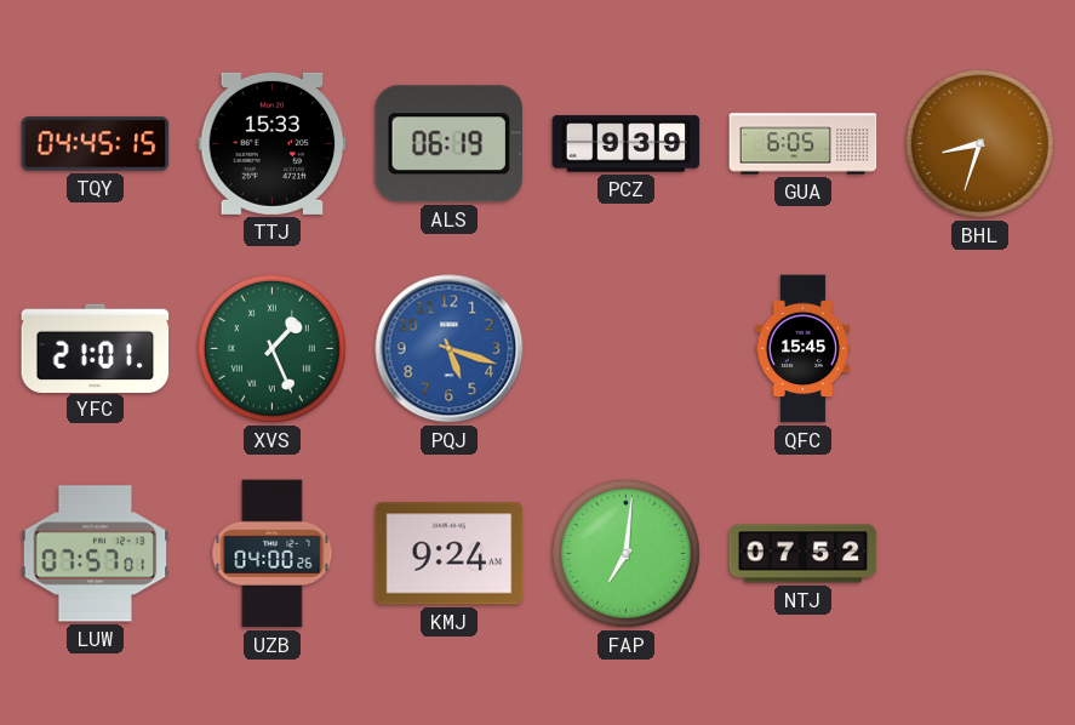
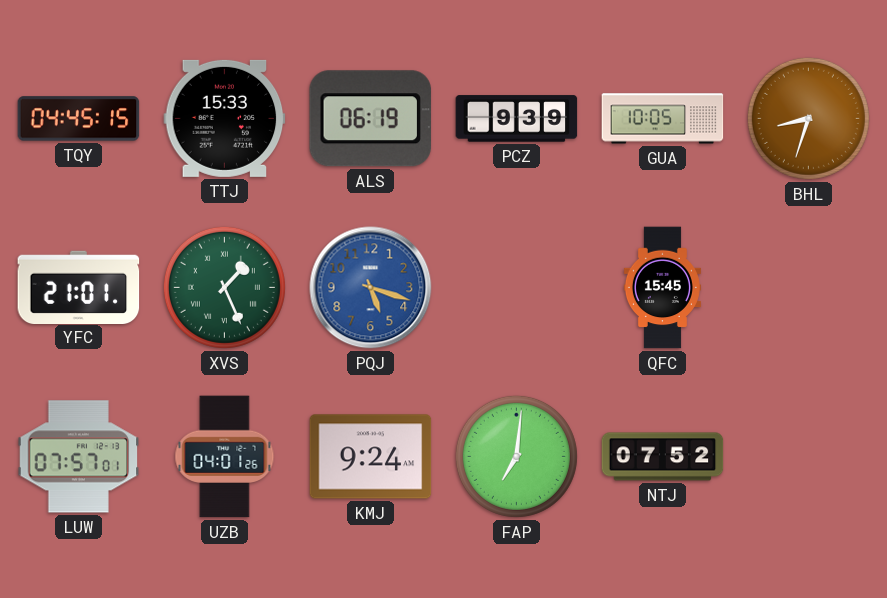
GUA: 6:05 -> 10:05
UZB: 04:00 -> 04:01
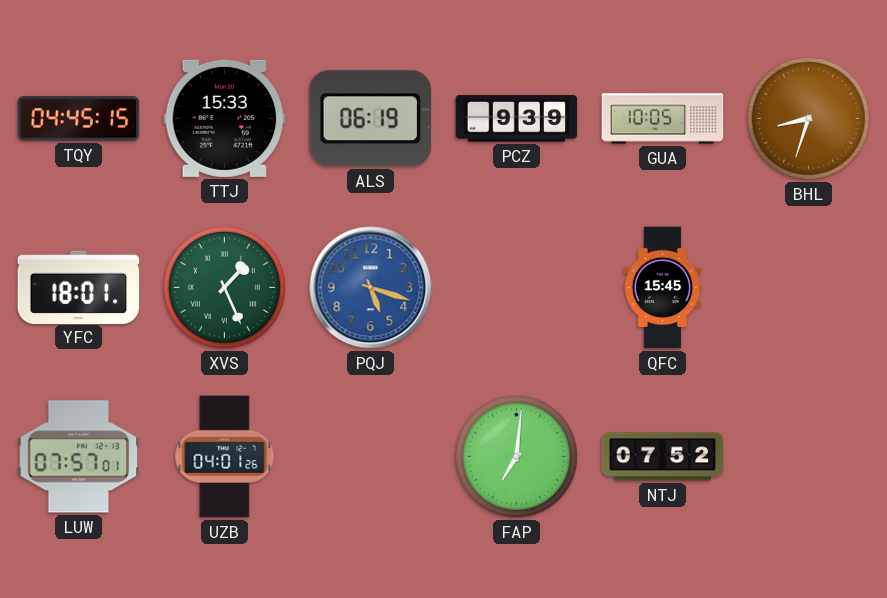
YFC: 21:01 -> 18:01
KMJ: 9:24 -> none
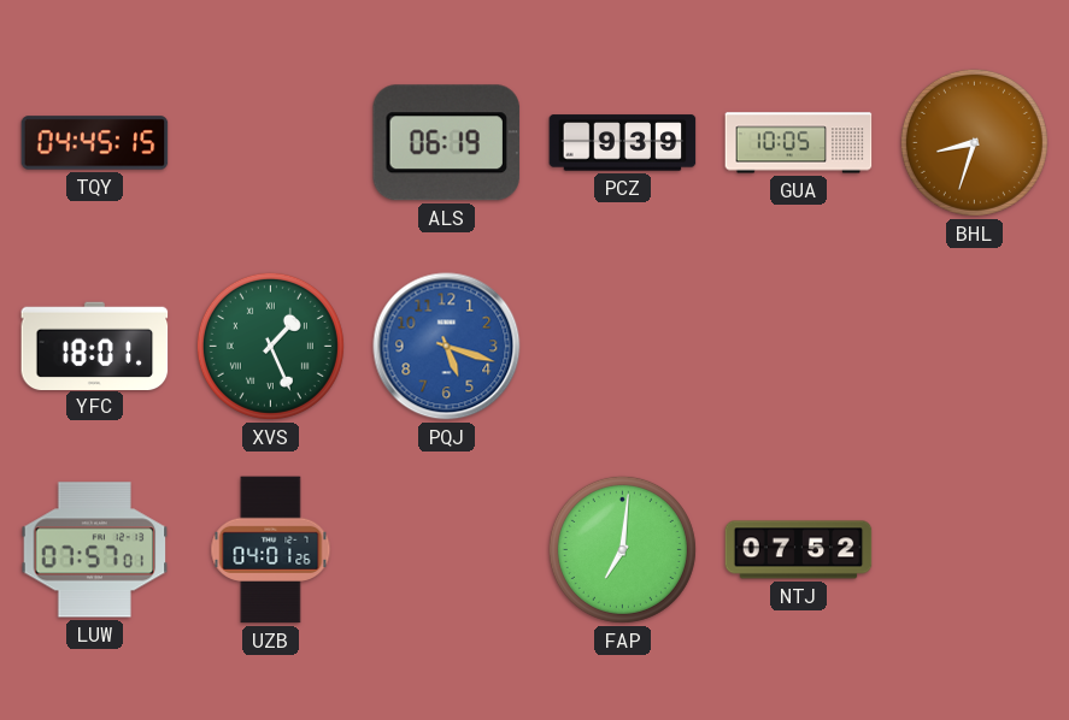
TTJ: 15:33 -> none
QFC: 15:45 -> none
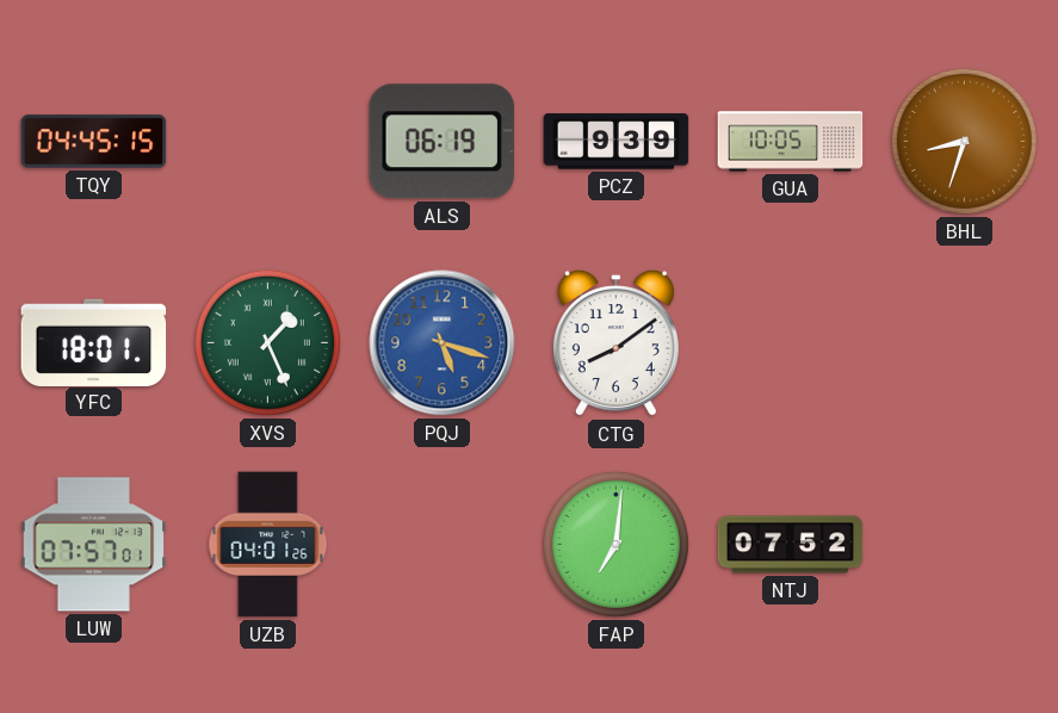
CTG: none -> 8:09
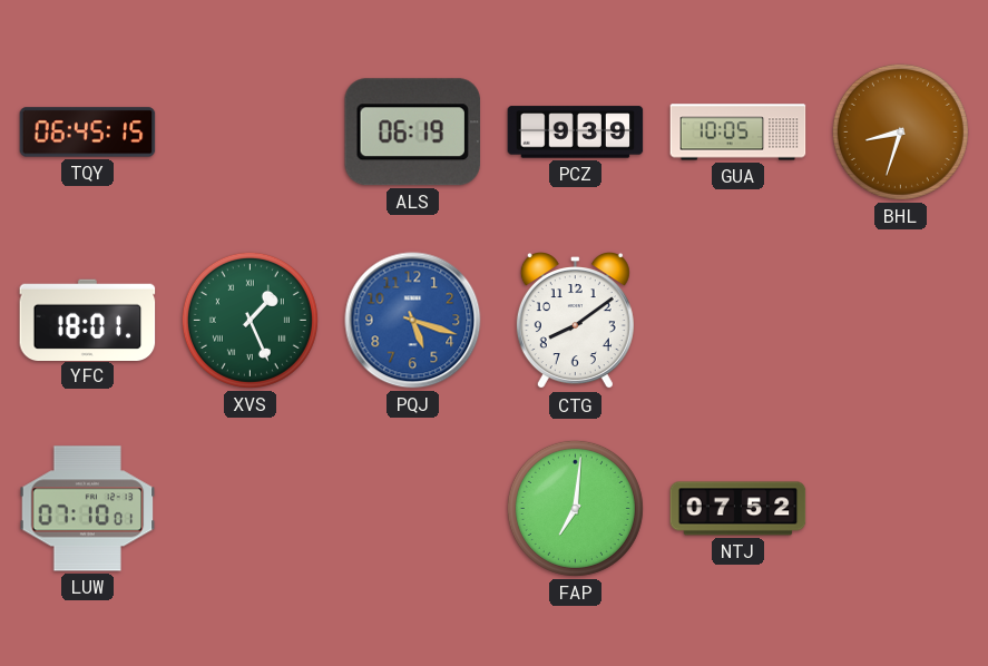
TQY: 04:45 -> 06:45
LUW: 07:57 -> 07:10
UZB: 04:01 -> none
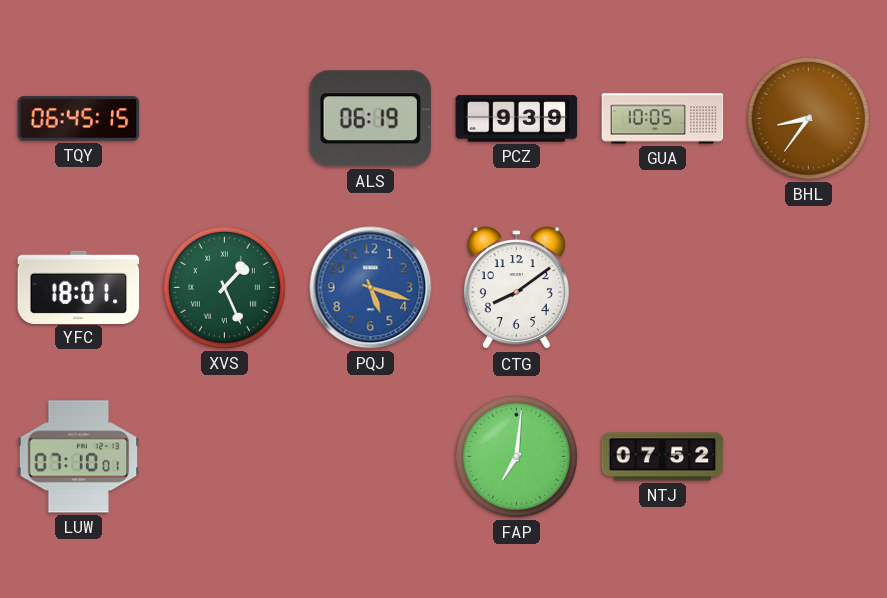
BHL: 8:33 -> 8:36
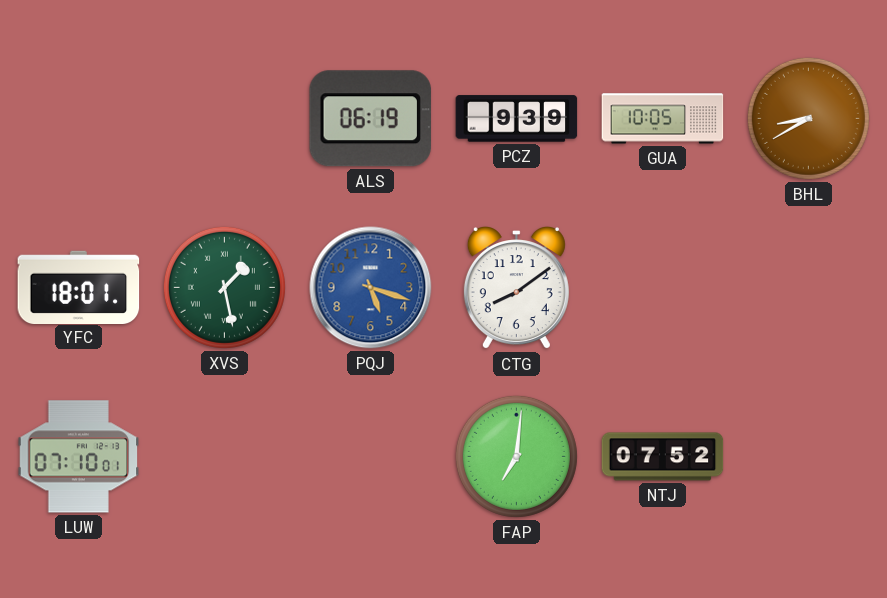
TQY: 06:45 -> none
BHL: 8:36 -> 8:40
XVS: 1:26 -> 1:28
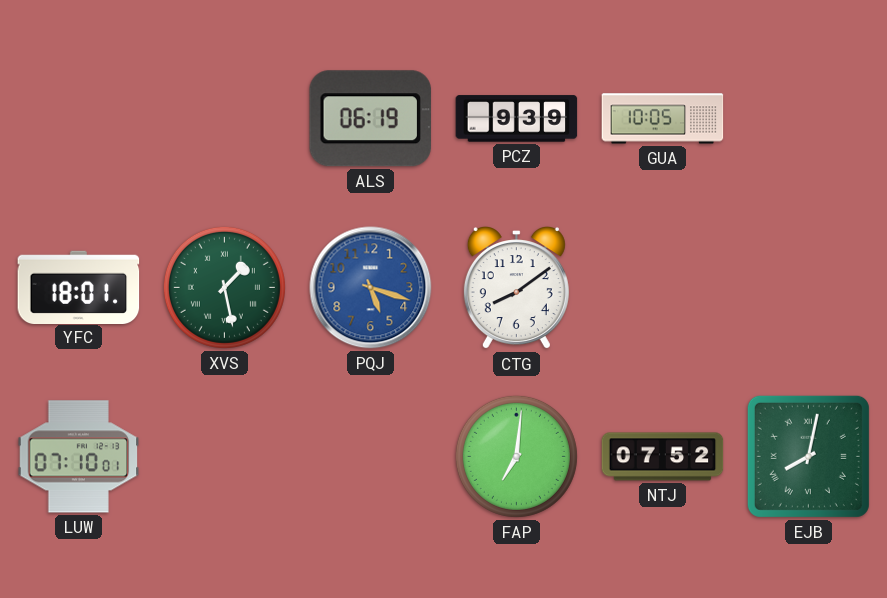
BHL: 8:40 -> none
EJB: none -> 8:02
